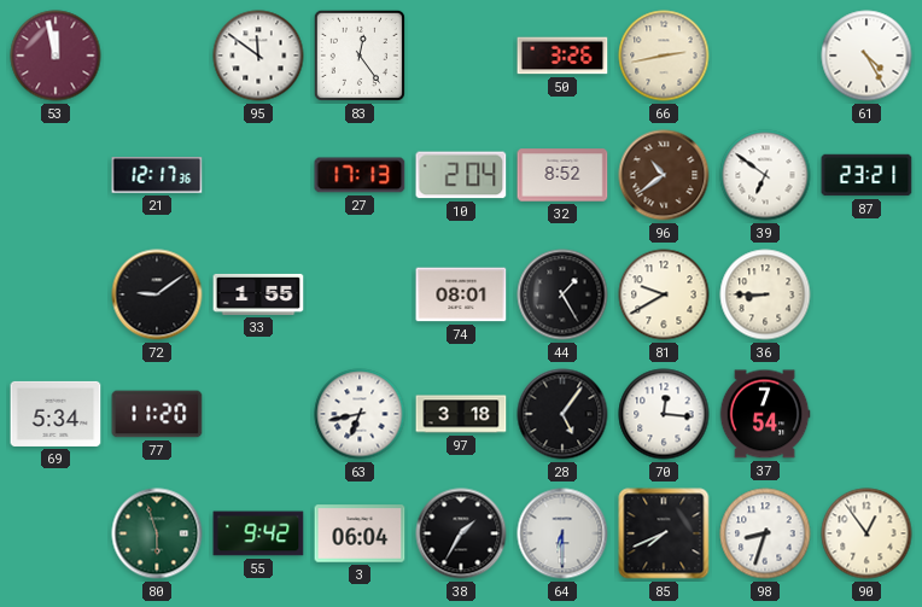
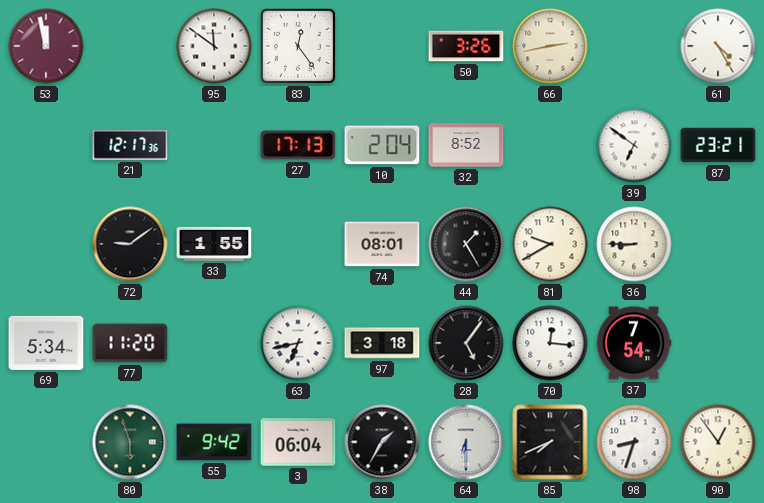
96: 10:39 -> none
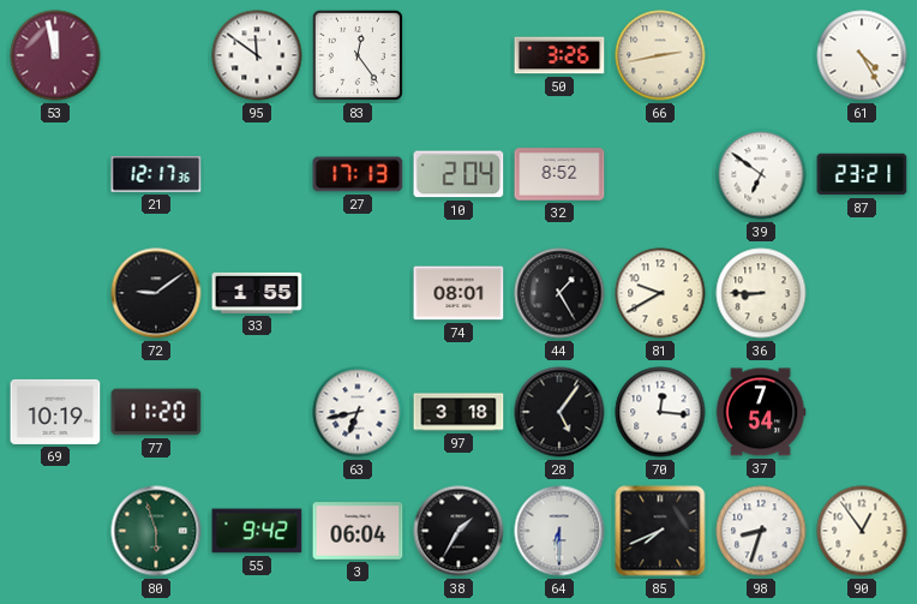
69: 5:34 -> 10:19
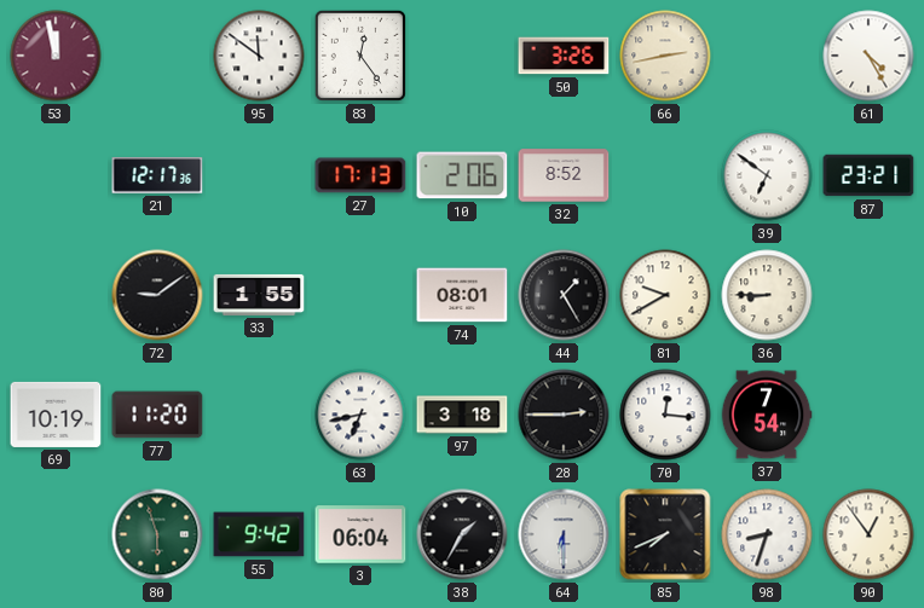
10: 2:04 -> 2:06
28: 5:06 -> 2:45
